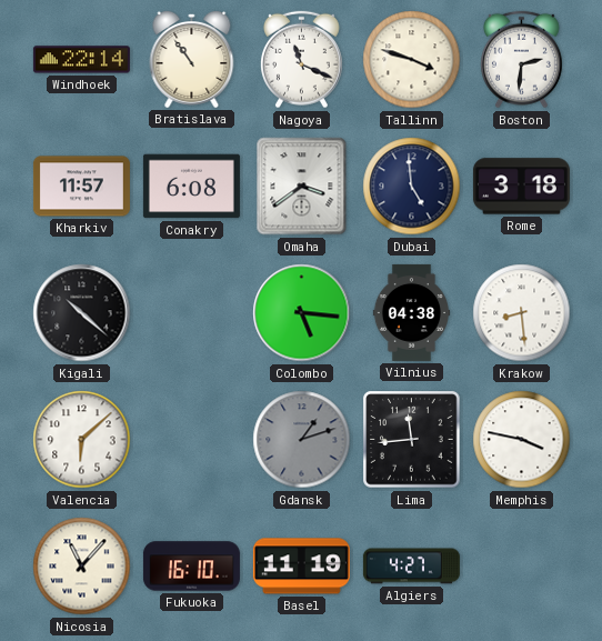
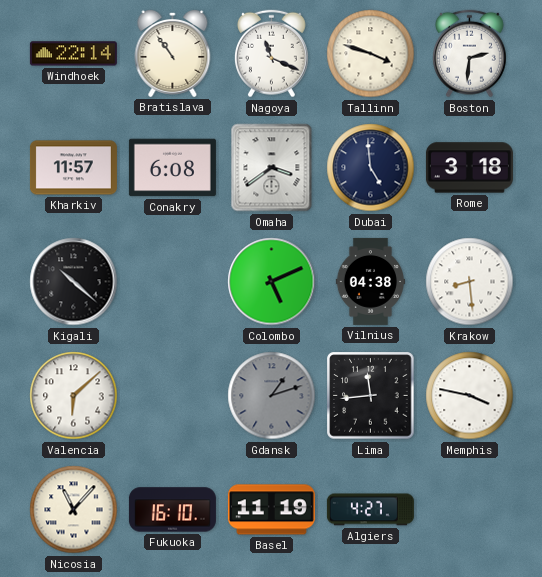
Colombo: 5:16 -> 5:11
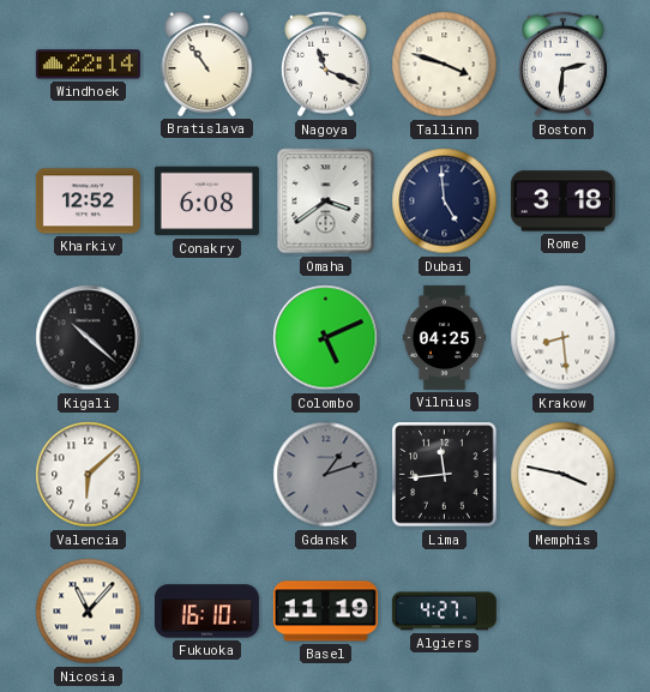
Kharkiv: 11:57 -> 12:52
Vilnius: 04:38 -> 04:25
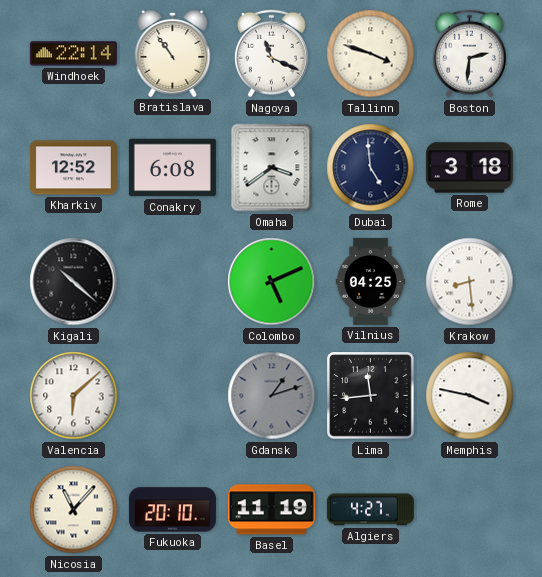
Fukuoka: 16:10 -> 20:10
